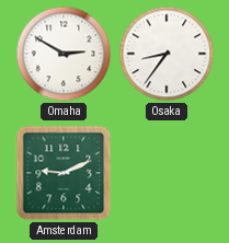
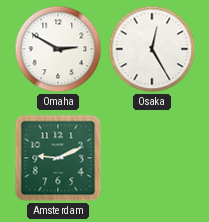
Osaka: 8:36 -> 12:25
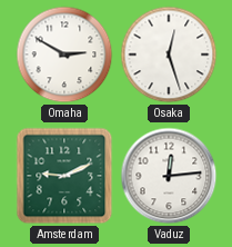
Osaka: 12:25 -> 12:27
Vaduz: none -> 12:14
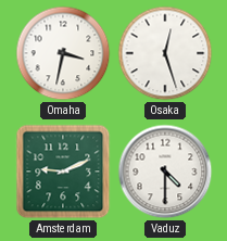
Omaha: 2:50 -> 3:32
Vaduz: 12:14 -> 4:30
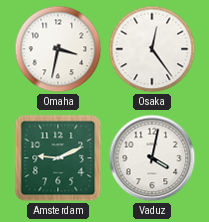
Osaka: 12:27 -> 12:24
Vaduz: 4:30 -> 4:02
